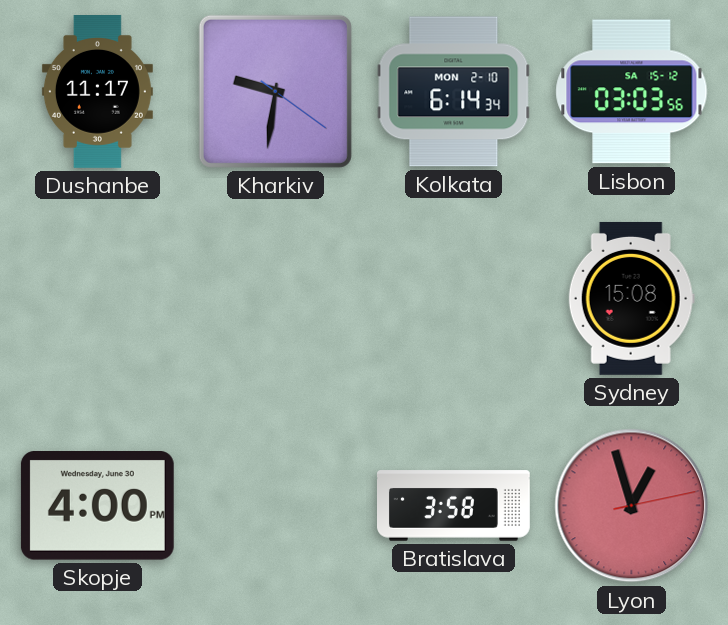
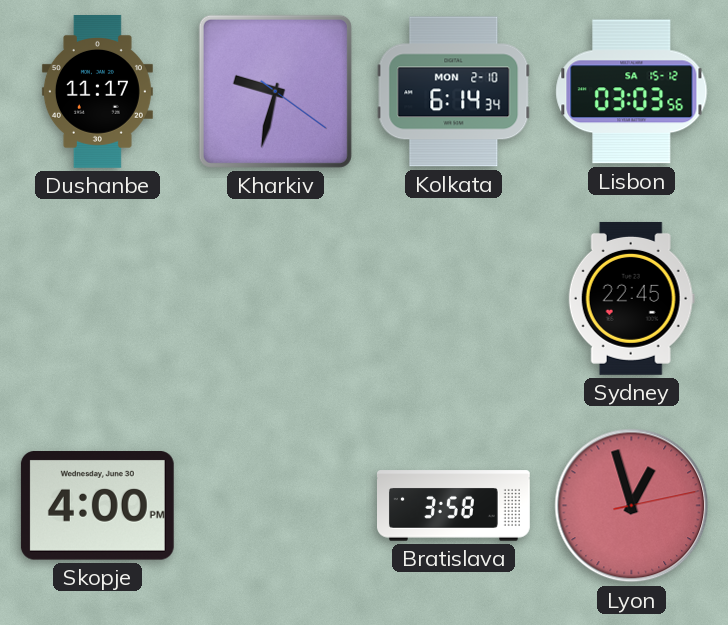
Kharkiv: 9:31 -> 9:32
Sydney: 15:08 -> 22:45
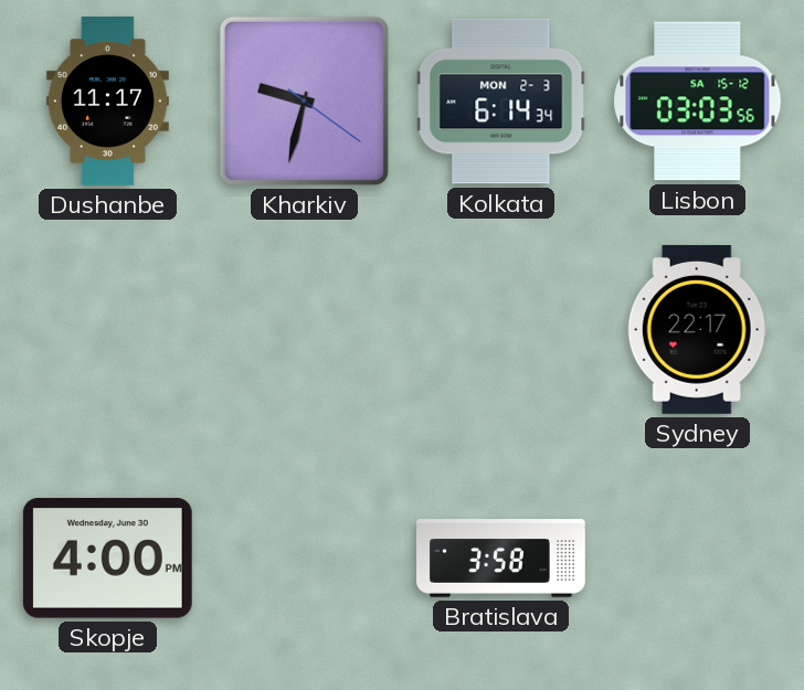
Kolkata date: MON 2-10 -> MON 2-3
Sydney: 22:45 -> 22:17
Lyon: 12:57 -> none
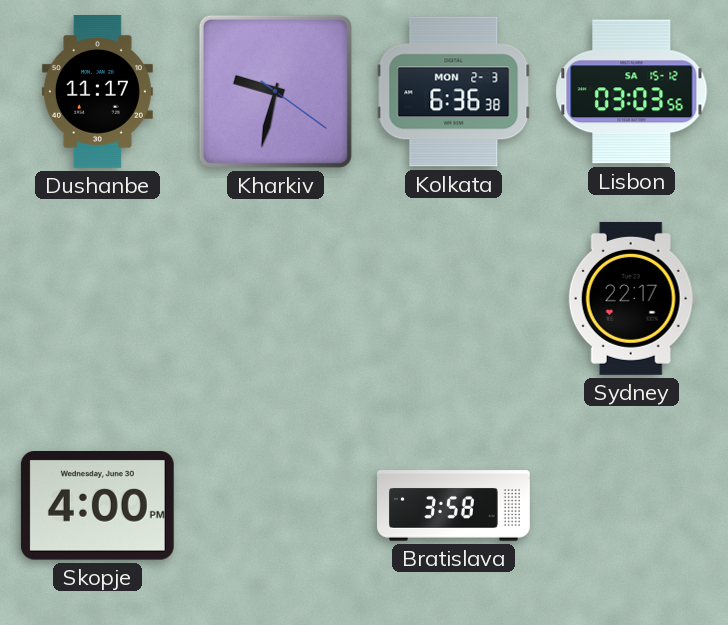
Kolkata: 6:14 -> 6:36
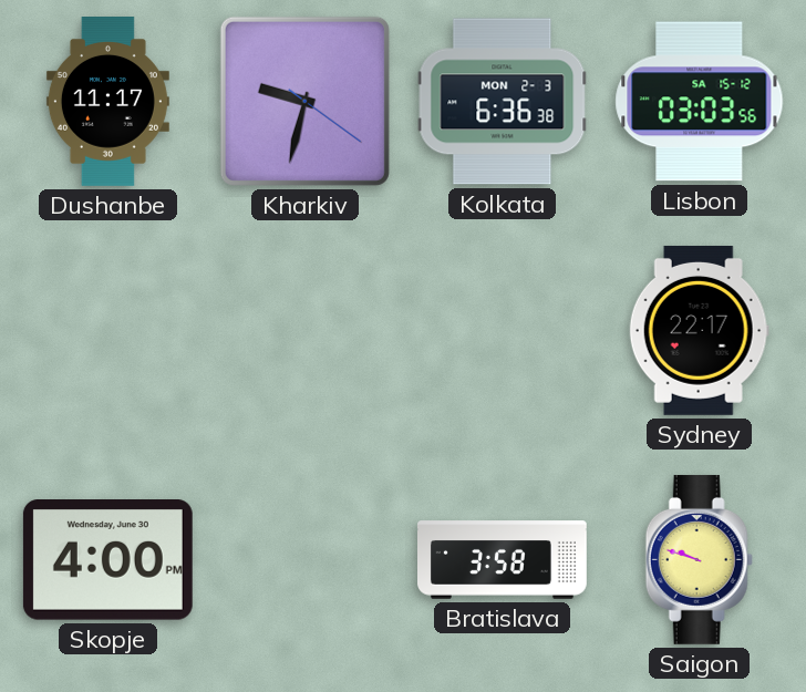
Saigon: none -> 9:48
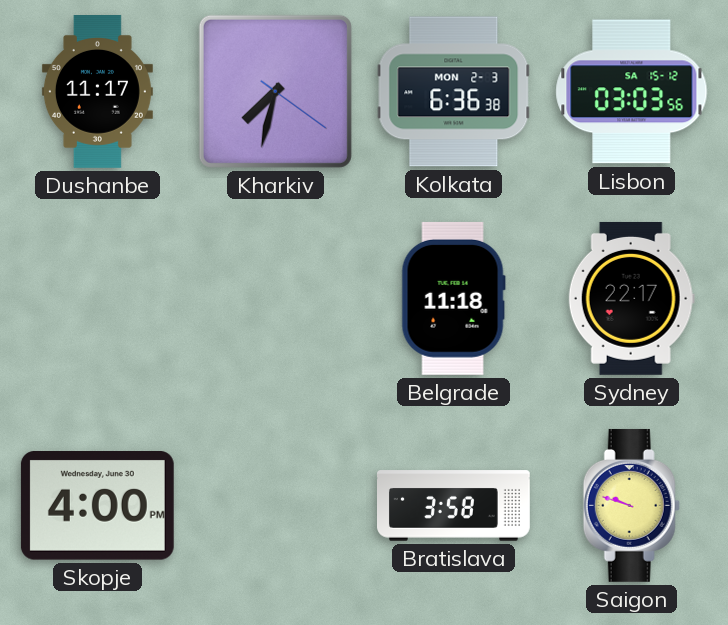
Kharkiv: 9:32 -> 7:32
Belgrade: none -> 11:18
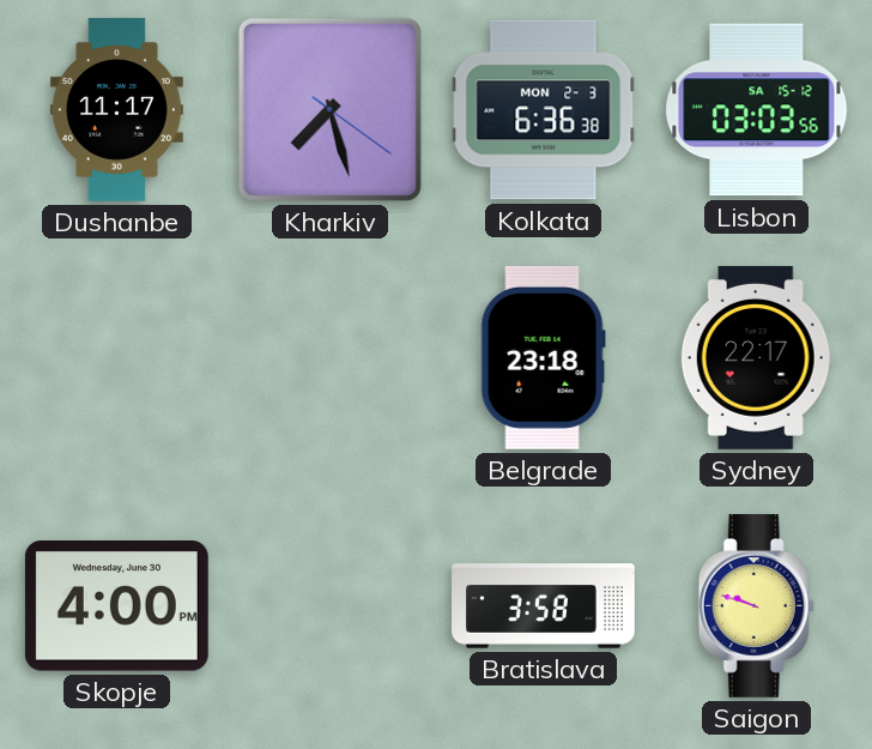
Kharkiv: 7:32 -> 7:27
Belgrade: 11:18 -> 23:18
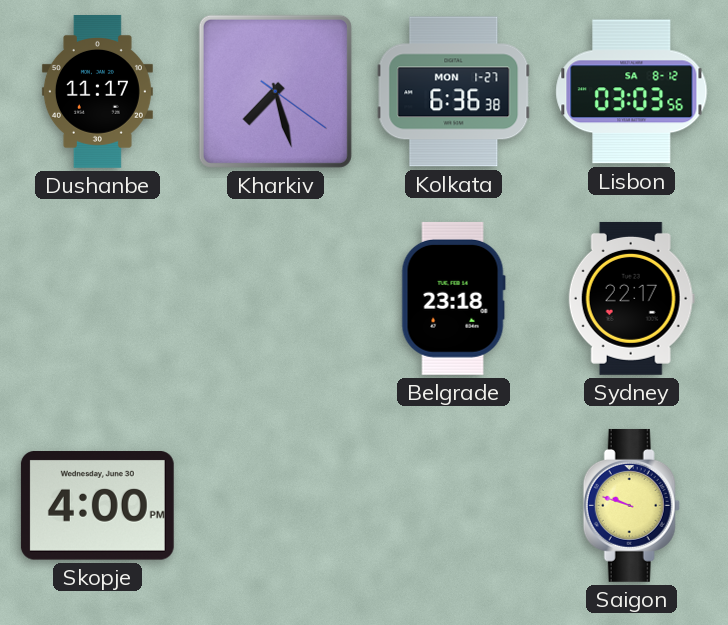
Kolkata date: MON 2-3 -> MON 1-27
Lisbon date: SA 15-12 -> SA 8-12
Bratislava: 3:58 -> none
